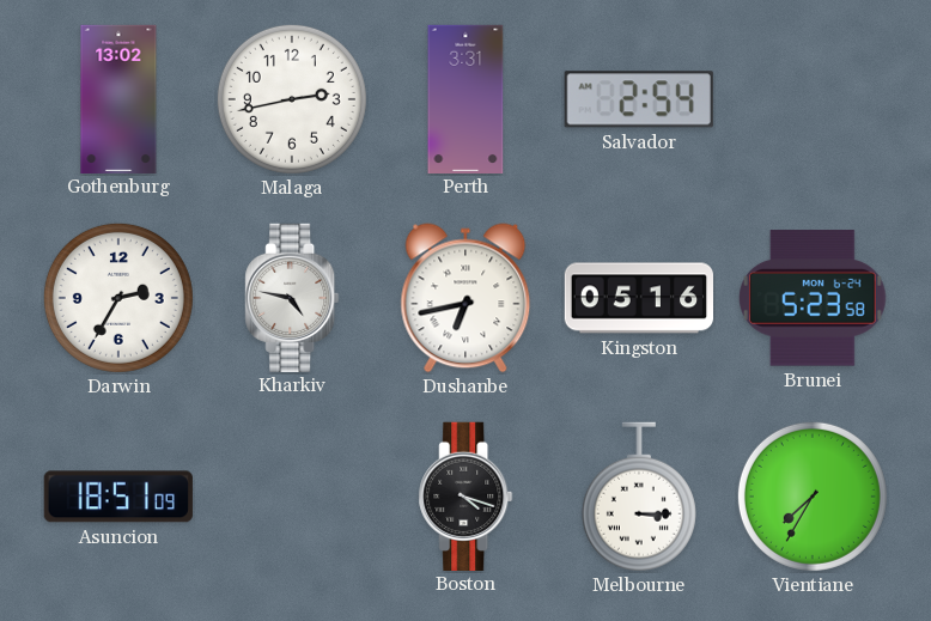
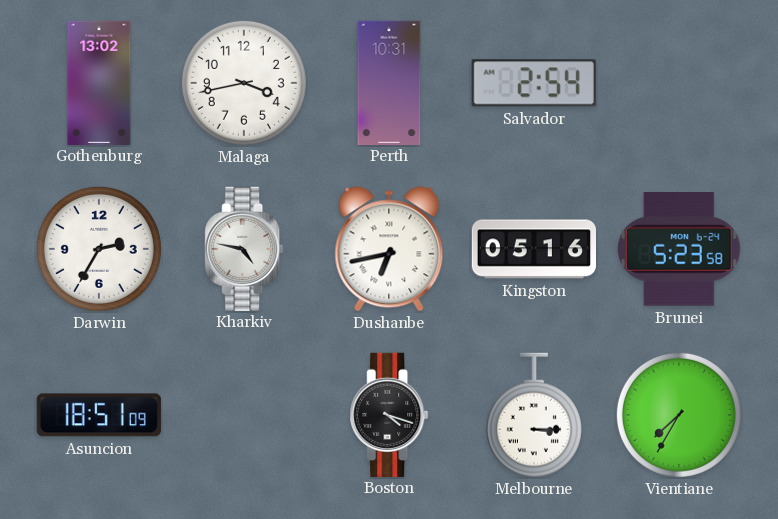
Malaga: 2:43 -> 3:43
Perth: 3:31 -> 10:31
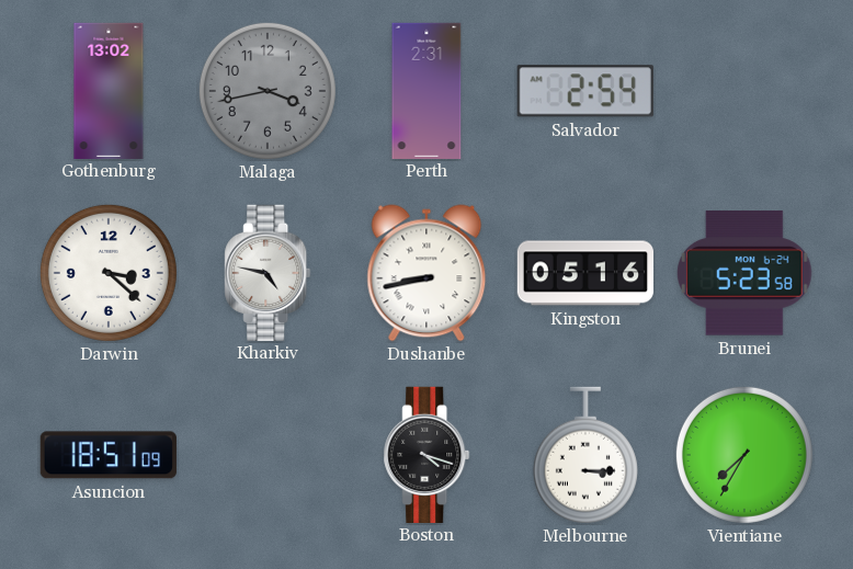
Malaga dial: white -> grey
Perth: 10:31 -> 2:31
Darwin: 2:35 -> 3:22
Dushanbe: 6:43 -> 8:43
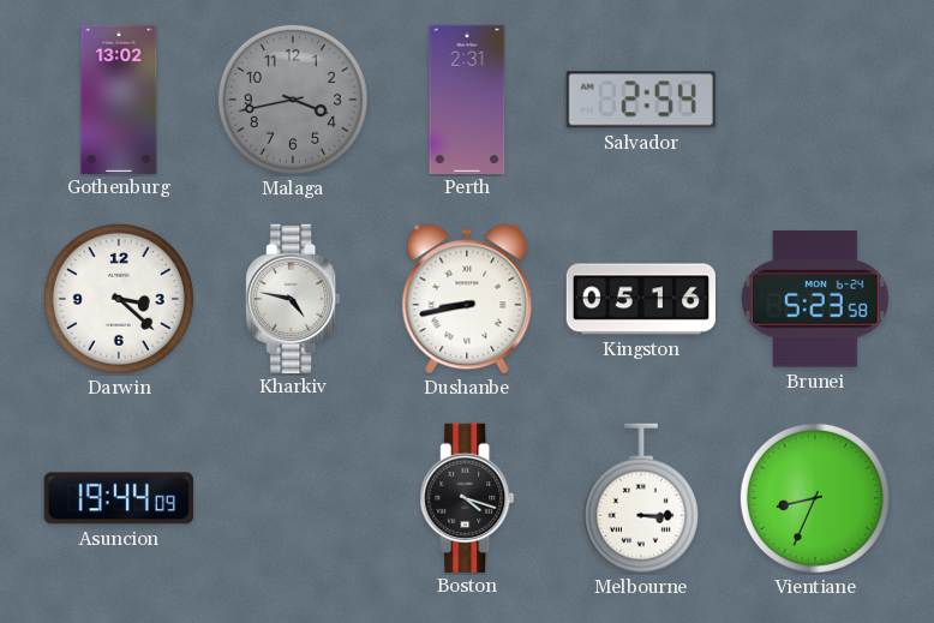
Asuncion: 18:51 -> 19:44
Vientiane: 7:35 -> 8:34
